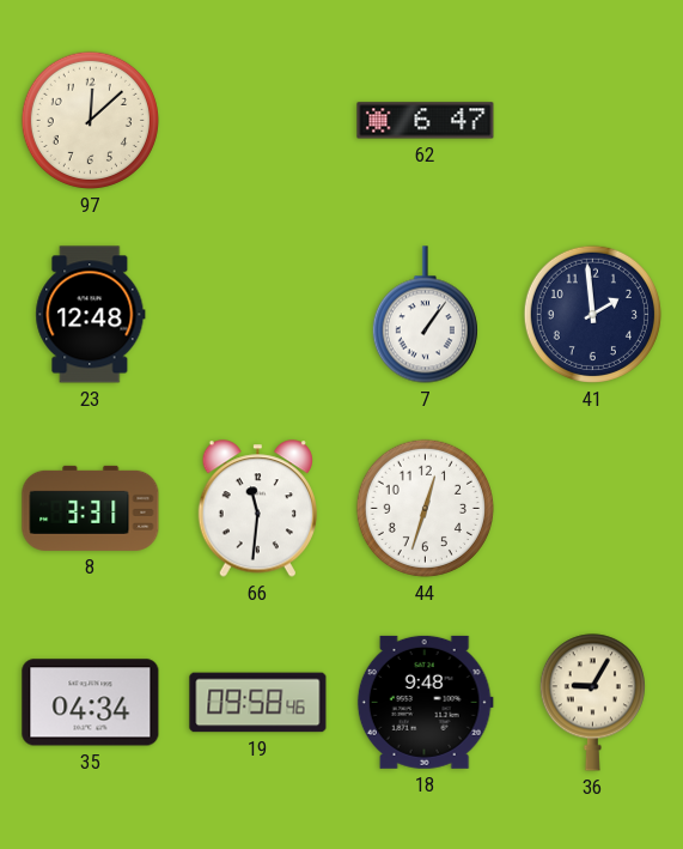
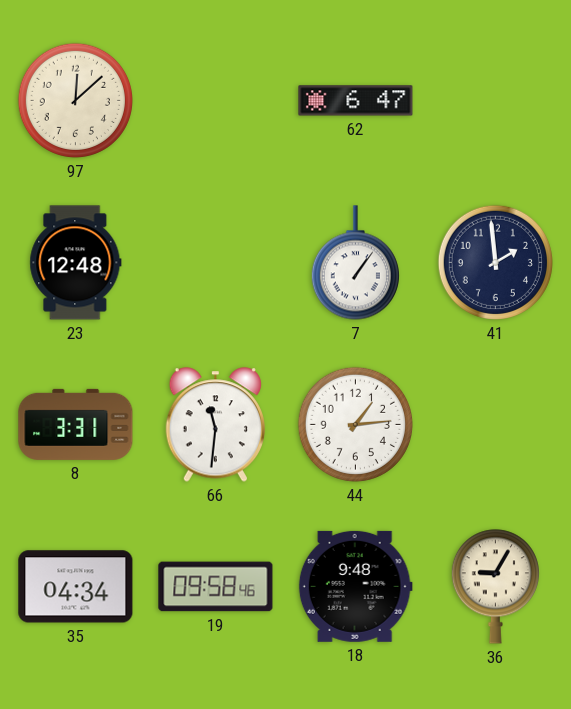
44: 12:33 -> 1:14
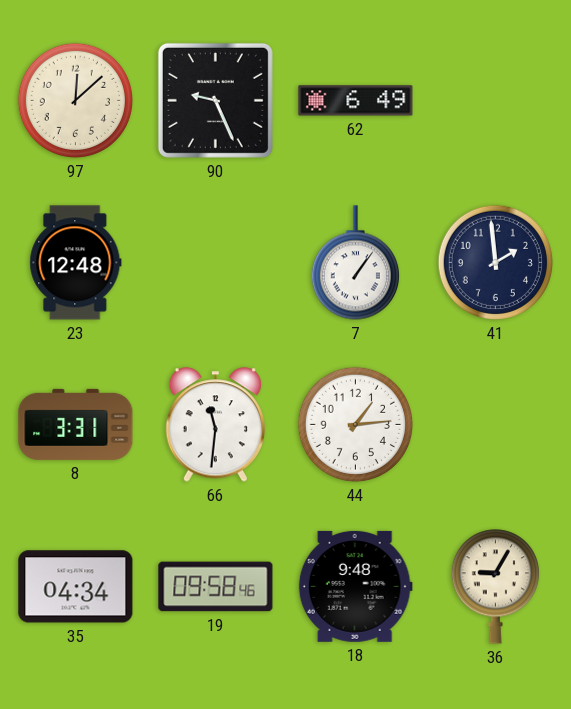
90: none -> 9:26
62: 6:47 -> 6:49
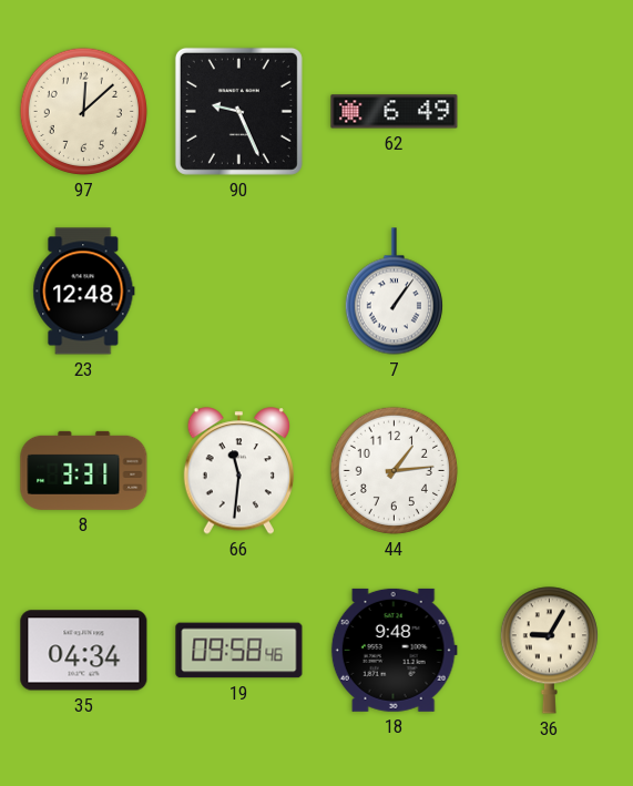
41: 1:59 -> none
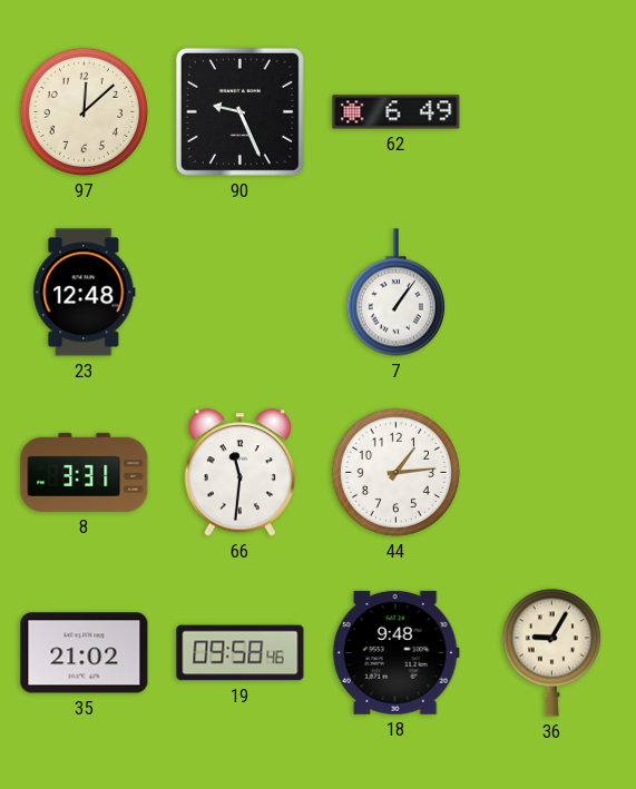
35: 04:34 -> 21:02
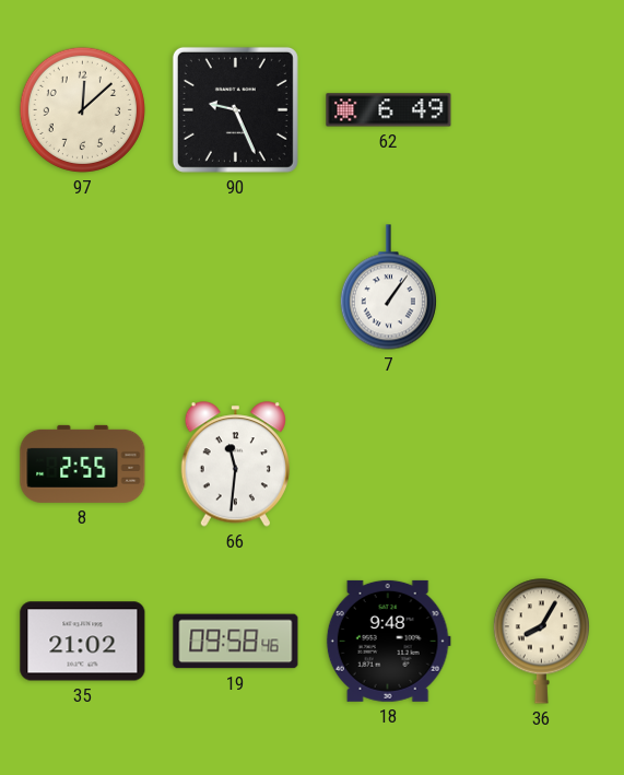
23: 12:48 -> none
8: 3:31 -> 2:55
44: 1:14 -> none
36: 9:05 -> 8:05
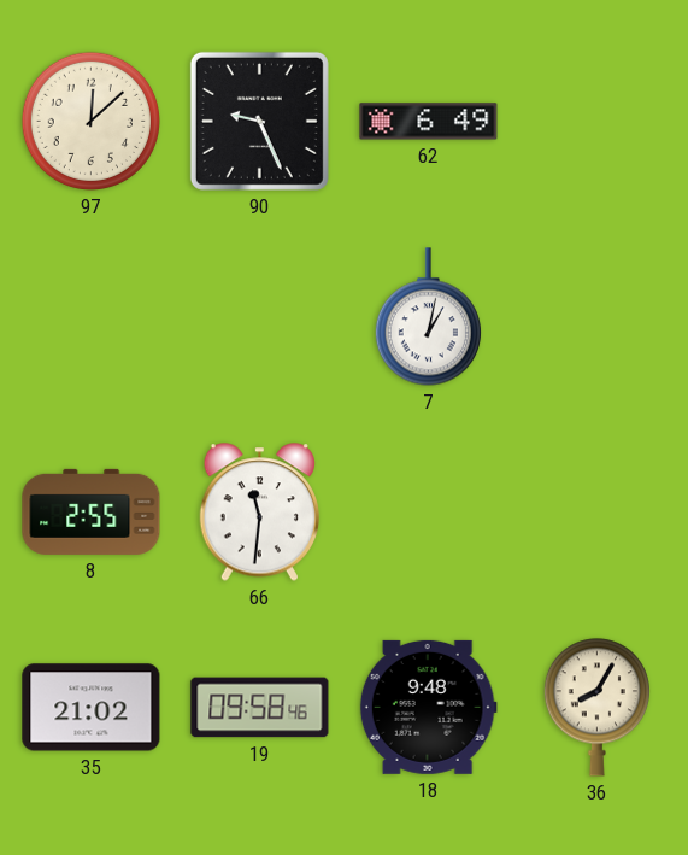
7: 1:06 -> 1:02
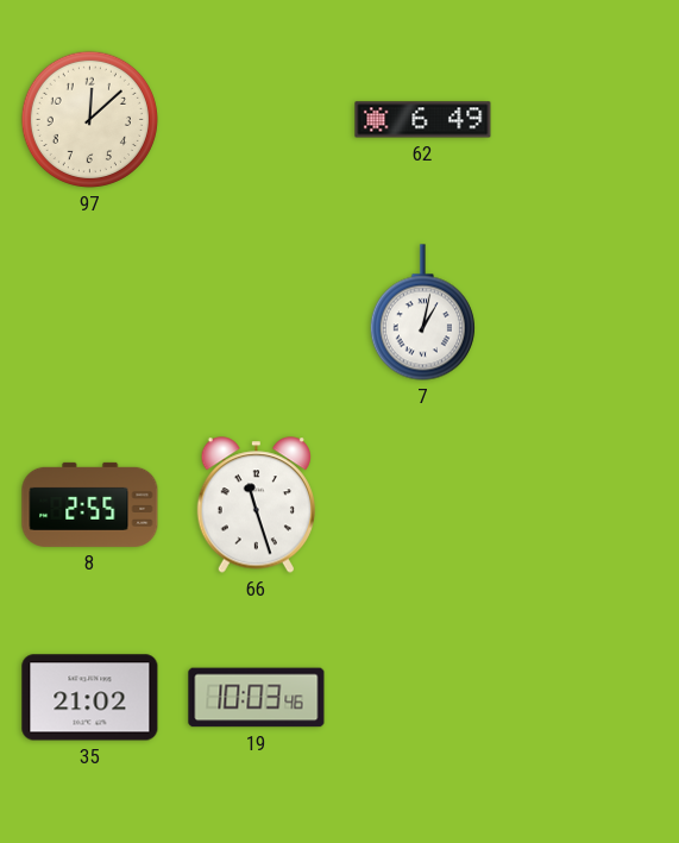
90: 9:26 -> none
66: 11:31 -> 11:27
19: 09:58 -> 10:03
18: 9:48 -> none
36: 8:05 -> none
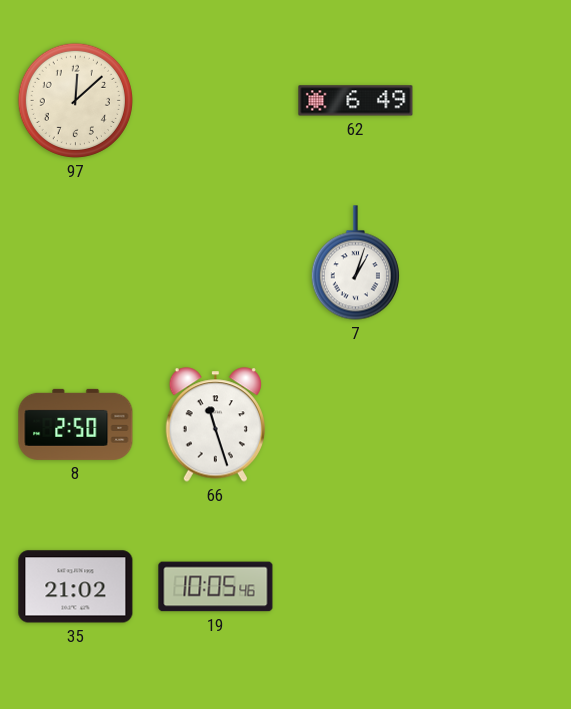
7: 1:02 -> 1:03
8: 2:55 -> 2:50
19: 10:03 -> 10:05
